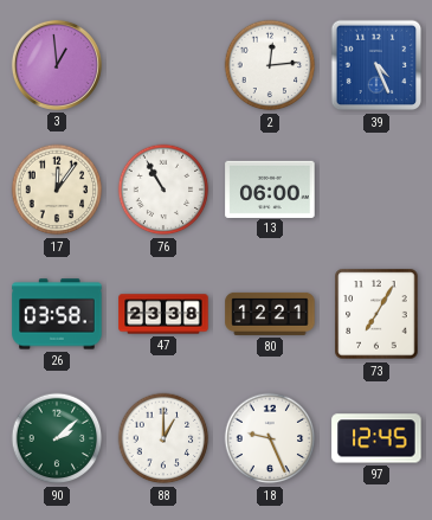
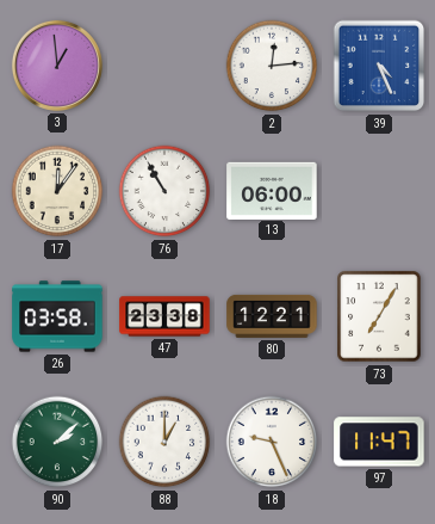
97: 12:45 -> 11:47
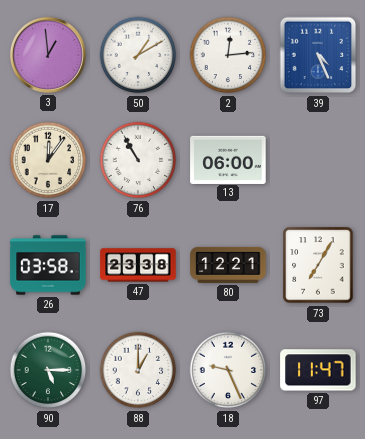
50: none -> 1:10
90: 2:08 -> 5:15
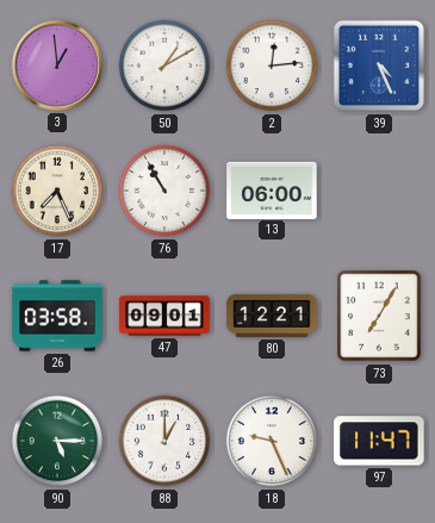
17: 12:06 -> 7:26
47: 23:38 -> 09:01
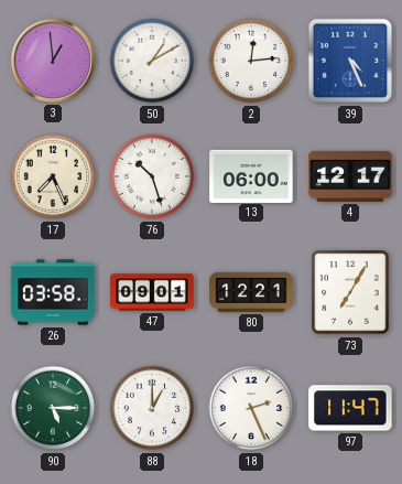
76: 10:55 -> 10:27
4: none -> 12:17
18: 9:26 -> 2:26
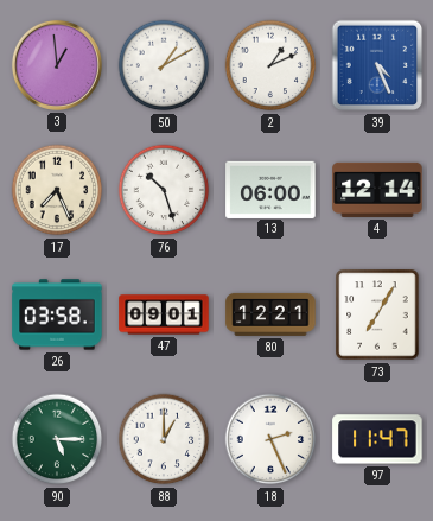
2: 12:14 -> 1:11
4: 12:17 -> 12:14
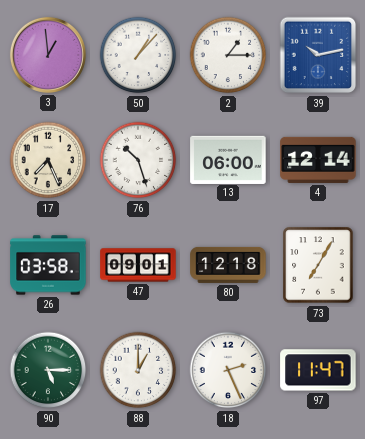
50: 1:10 -> 1:07
2: 1:11 -> 1:15
39: 4:26 -> 10:13
80: 12:21 -> 12:18
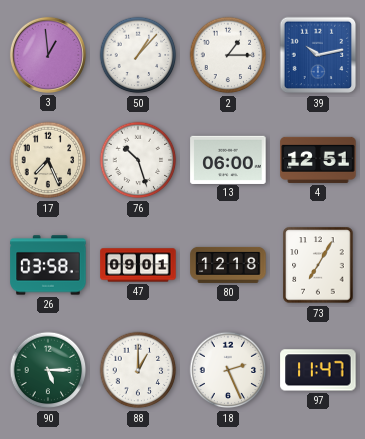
4: 12:14 -> 12:51
